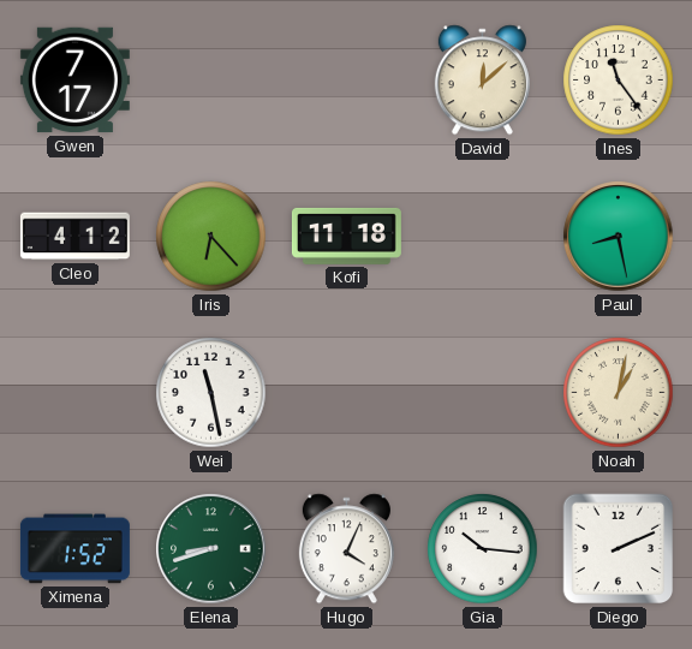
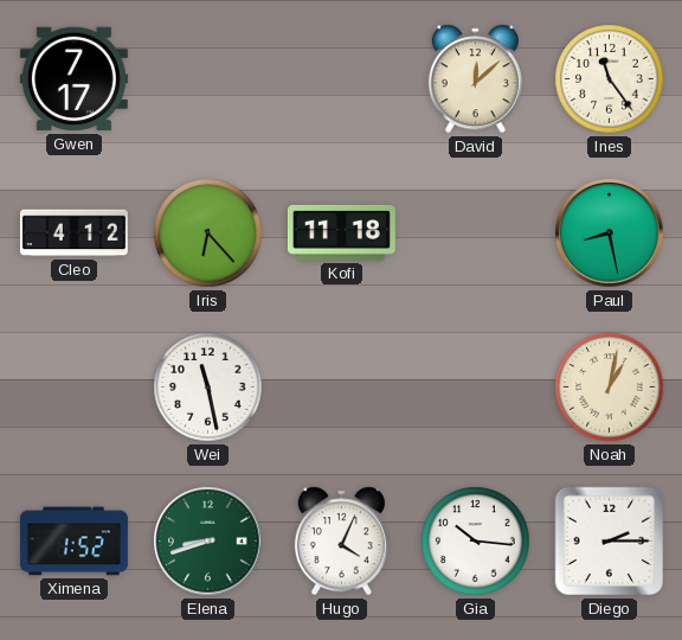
Diego: 2:11 -> 2:15
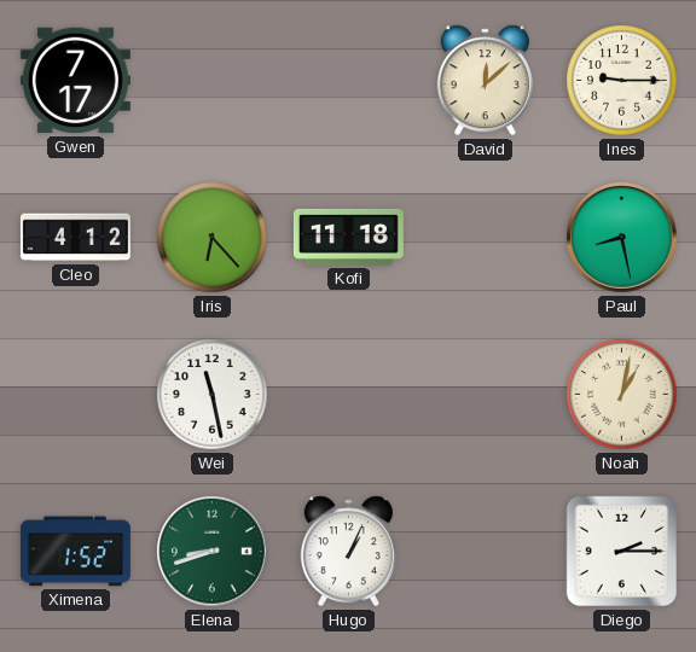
Ines: 11:24 -> 9:15
Hugo: 4:04 -> 1:04
Gia: 10:16 -> none
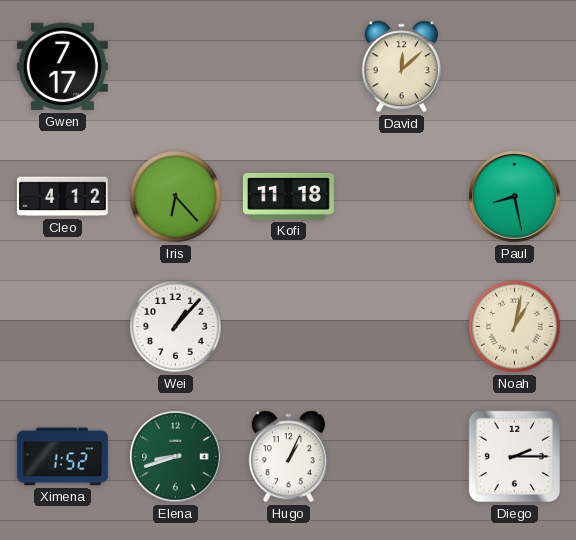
Ines: 9:15 -> none
Wei: 11:28 -> 1:07
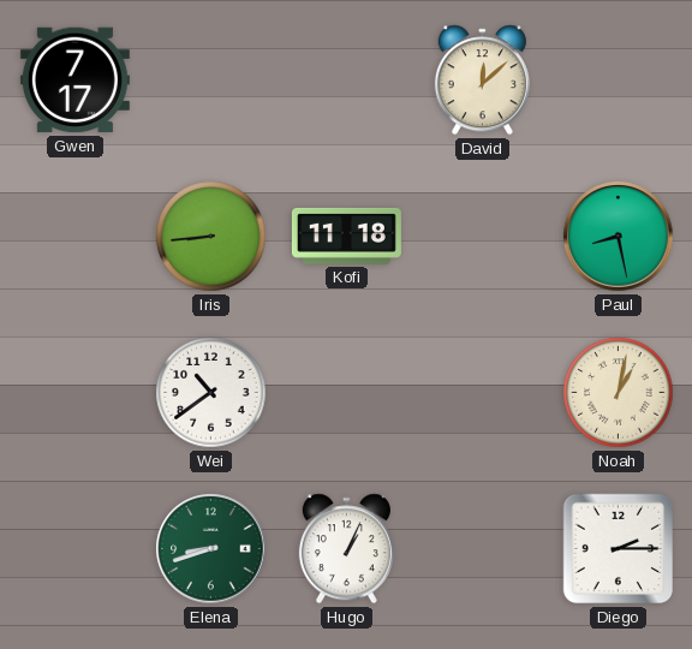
Cleo: 4:12 -> none
Iris: 6:23 -> 8:44
Wei: 1:07 -> 10:39
Ximena: 1:52 -> none
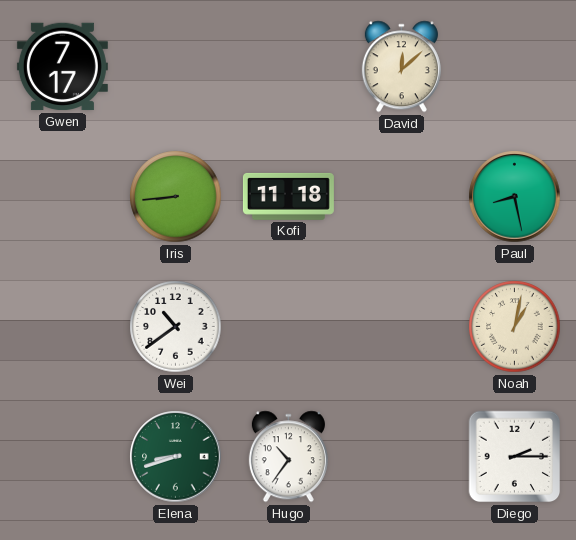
Hugo: 1:04 -> 10:36
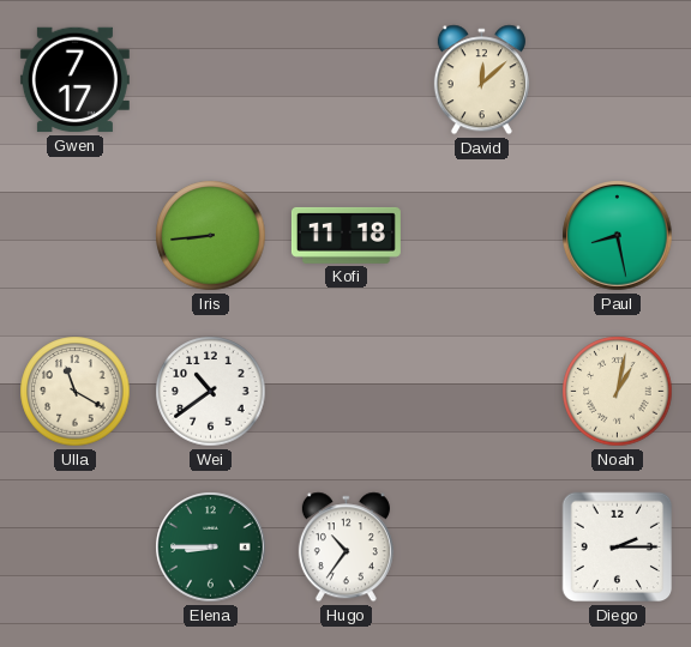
Ulla: none -> 11:20
Elena: 8:42 -> 8:45
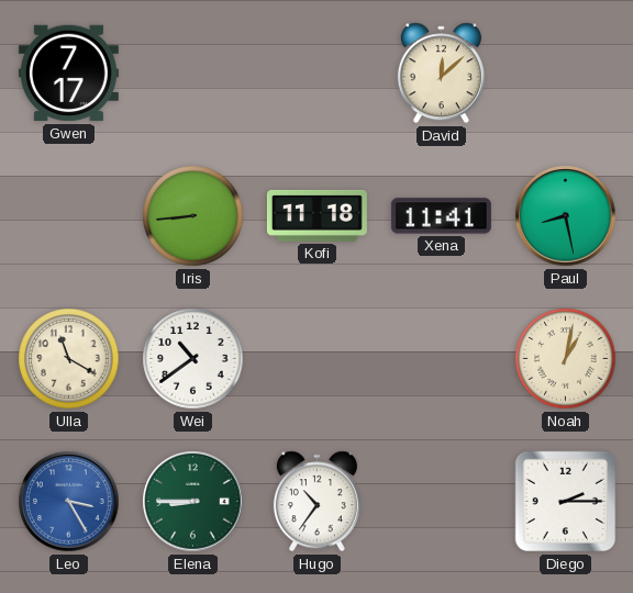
Xena: none -> 11:41
Leo: none -> 3:25
